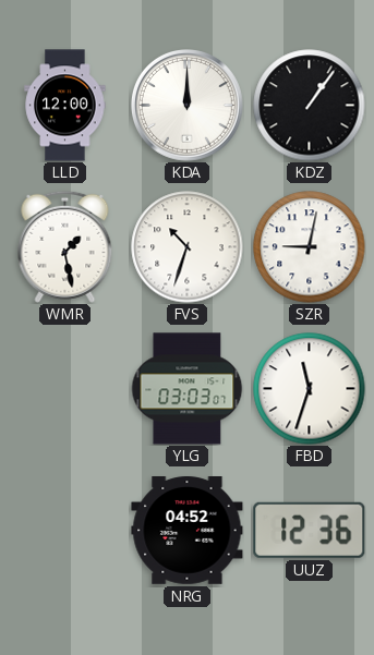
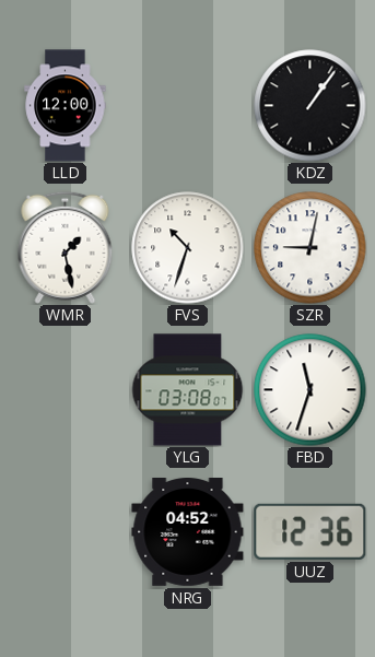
KDA: 12:00 -> none
YLG: 03:03 -> 03:08
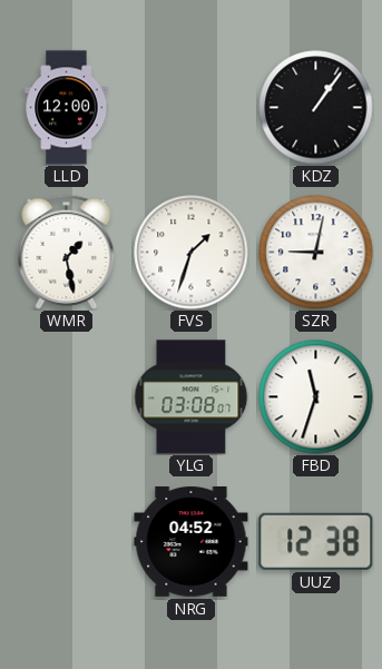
FVS: 10:33 -> 1:33
UUZ: 12:36 -> 12:38
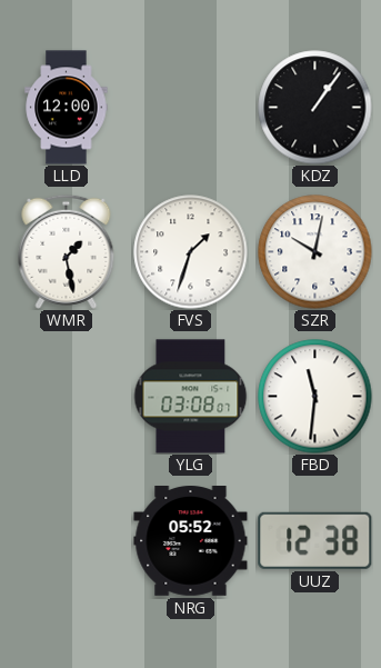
SZR: 9:02 -> 10:02
FBD: 11:33 -> 11:31
NRG: 04:52 -> 05:52
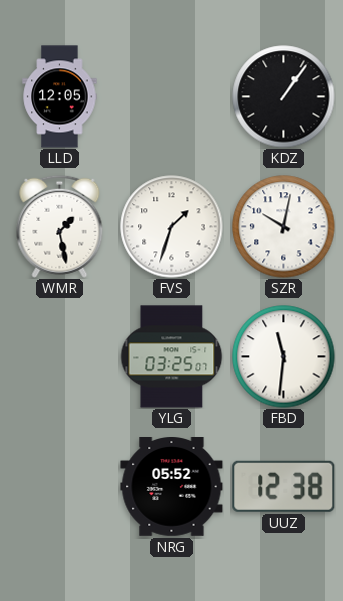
LLD: 12:00 -> 12:05
YLG: 03:08 -> 03:25
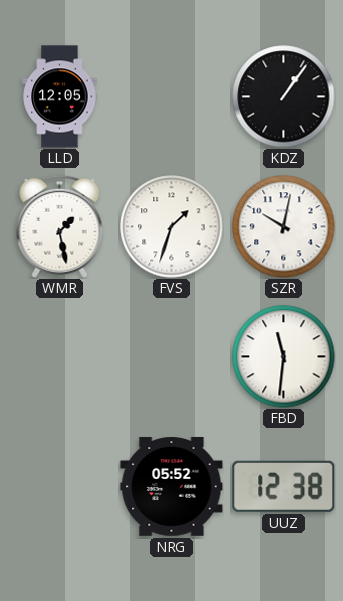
YLG: 03:25 -> none
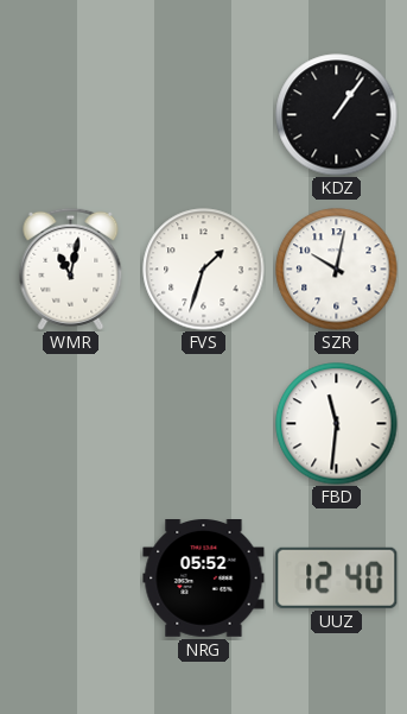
LLD: 12:05 -> none
WMR: 1:28 -> 11:02
UUZ: 12:38 -> 12:40
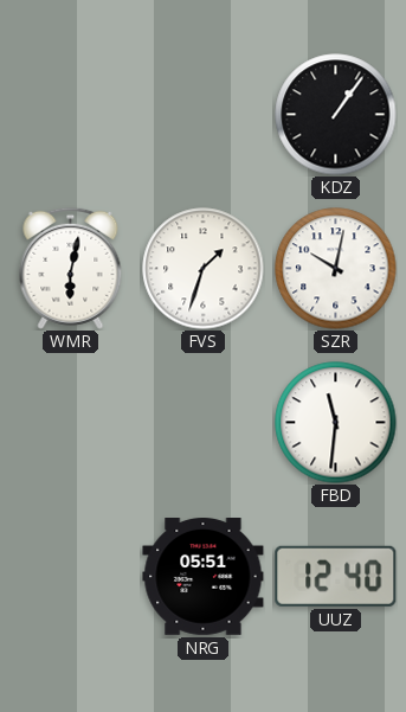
WMR: 11:02 -> 6:02
NRG: 05:52 -> 05:51
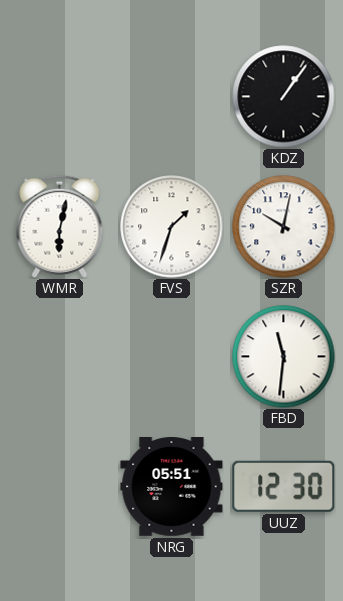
UUZ: 12:40 -> 12:30
